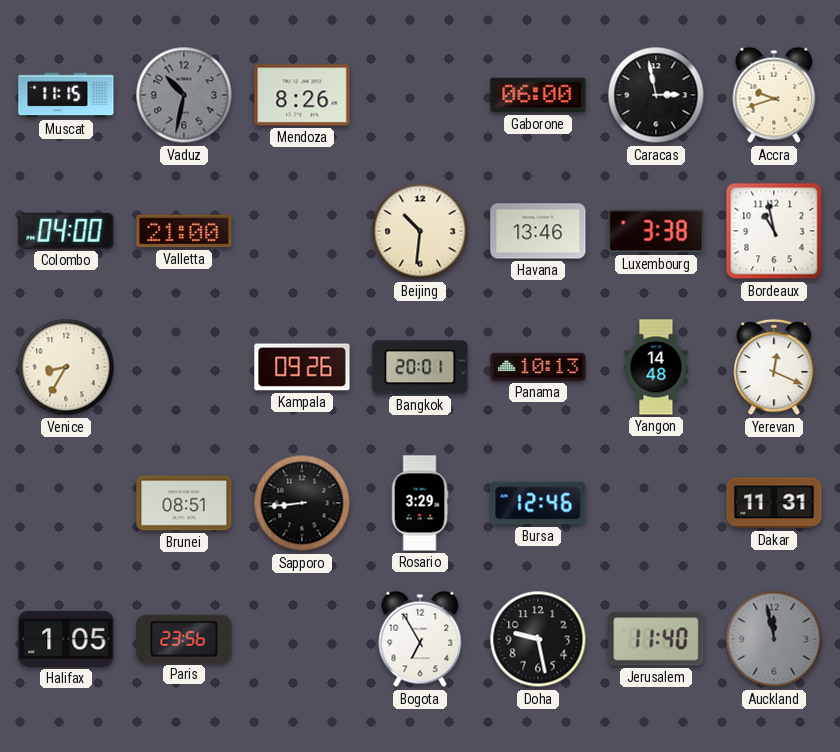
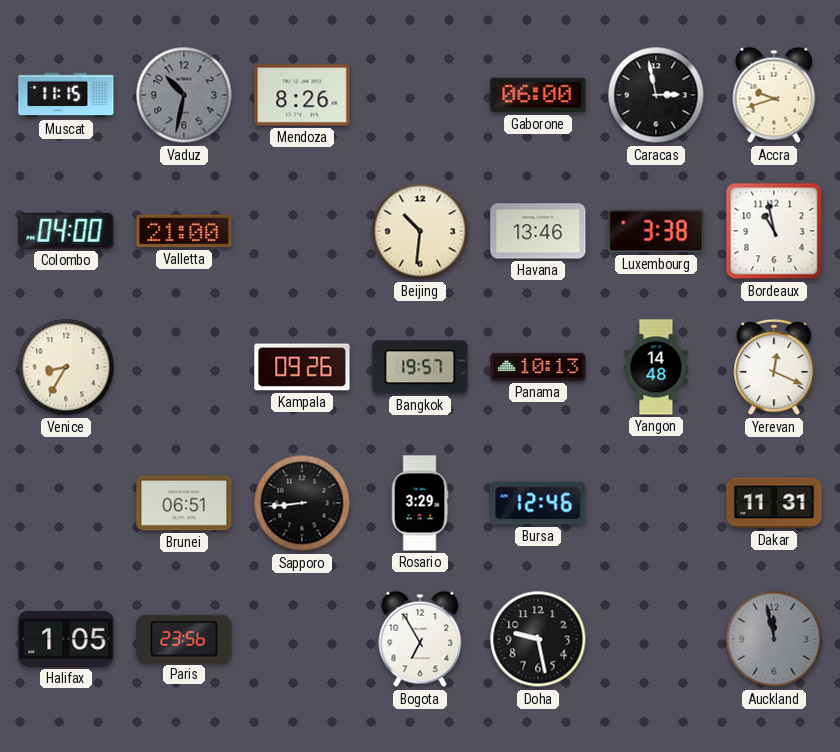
Bangkok: 20:01 -> 19:57
Brunei: 08:51 -> 06:51
Jerusalem: 11:40 -> none
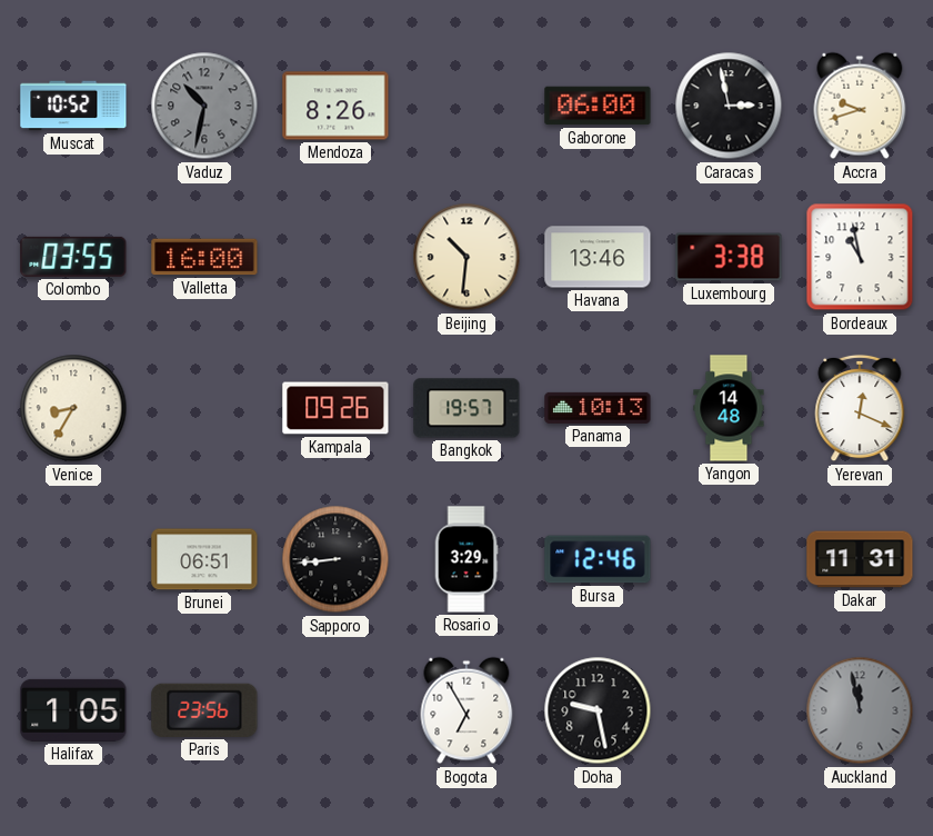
Muscat: 11:15 -> 10:52
Colombo: 04:00 -> 03:55
Valletta: 21:00 -> 16:00
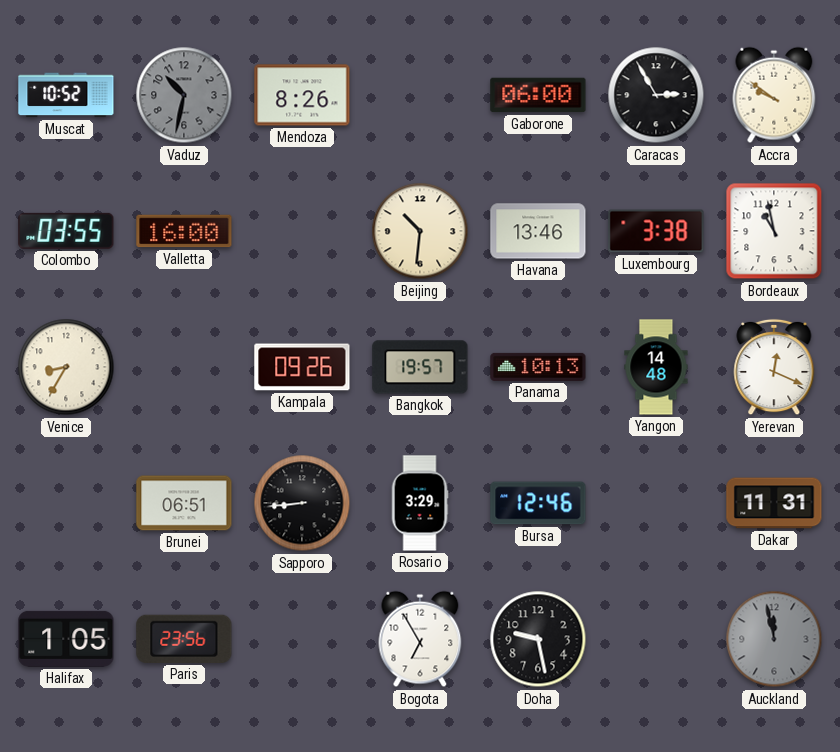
Caracas: 2:58 -> 2:55
Accra: 9:42 -> 9:51
